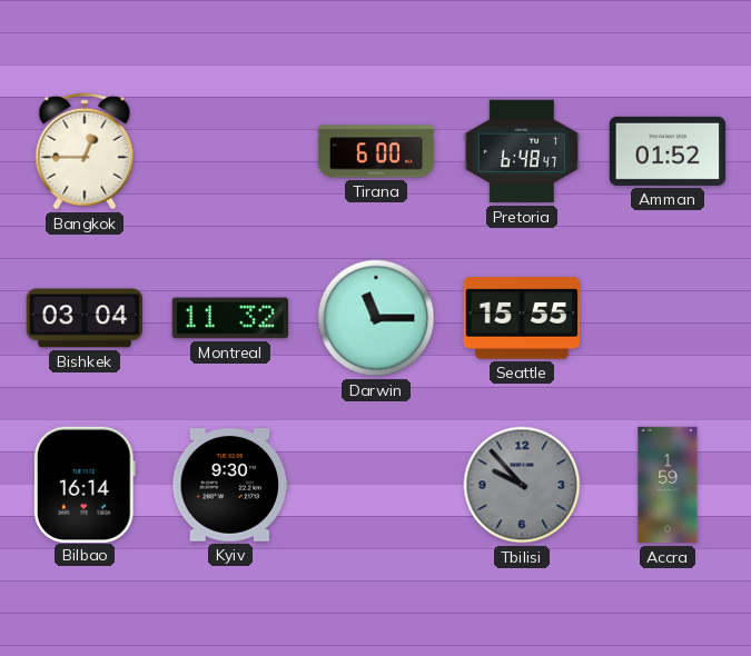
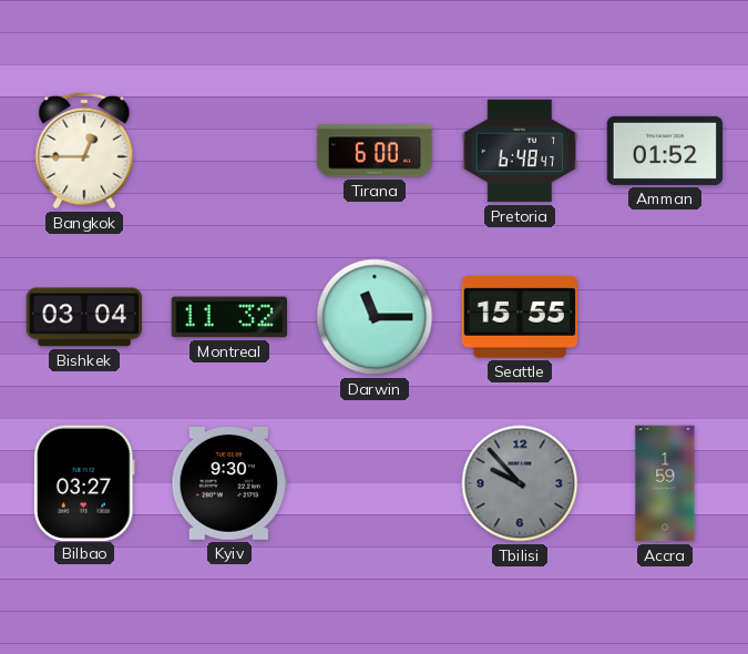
Bilbao: 16:14 -> 03:27
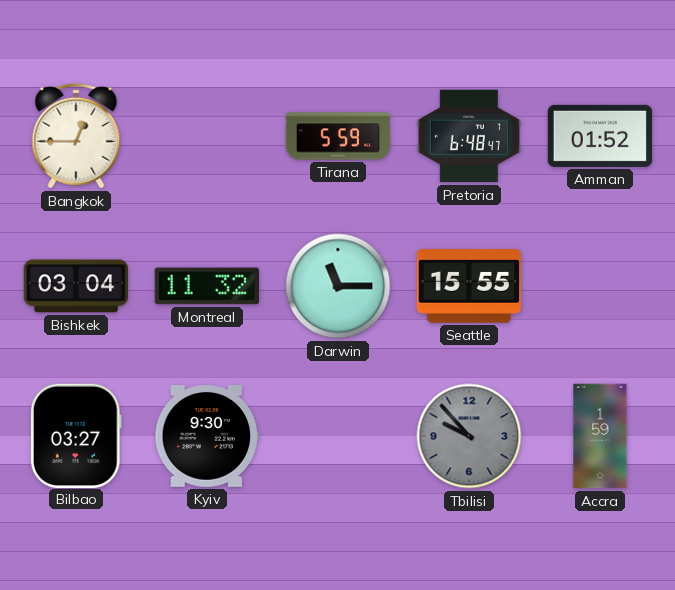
Tirana: 6:00 -> 5:59
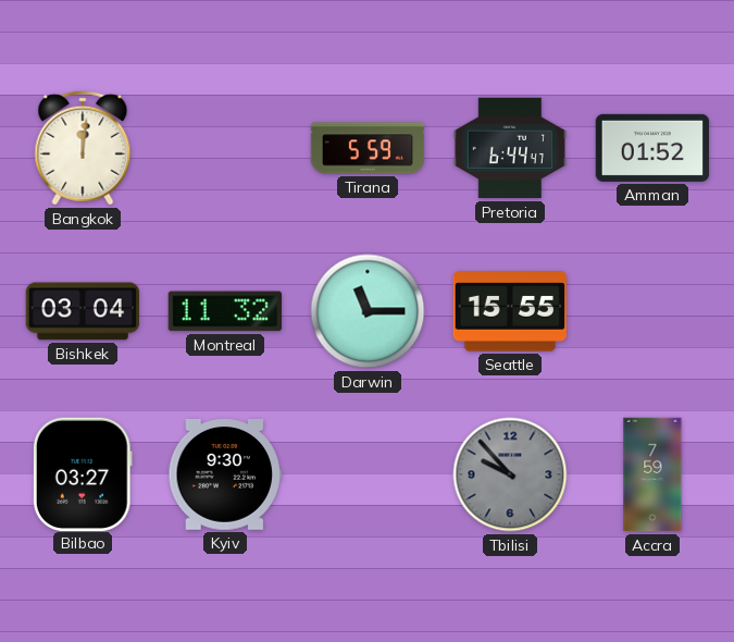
Bangkok: 12:45 -> 12:01
Pretoria: 6:48 -> 6:44
Accra: 1:59 -> 7:59
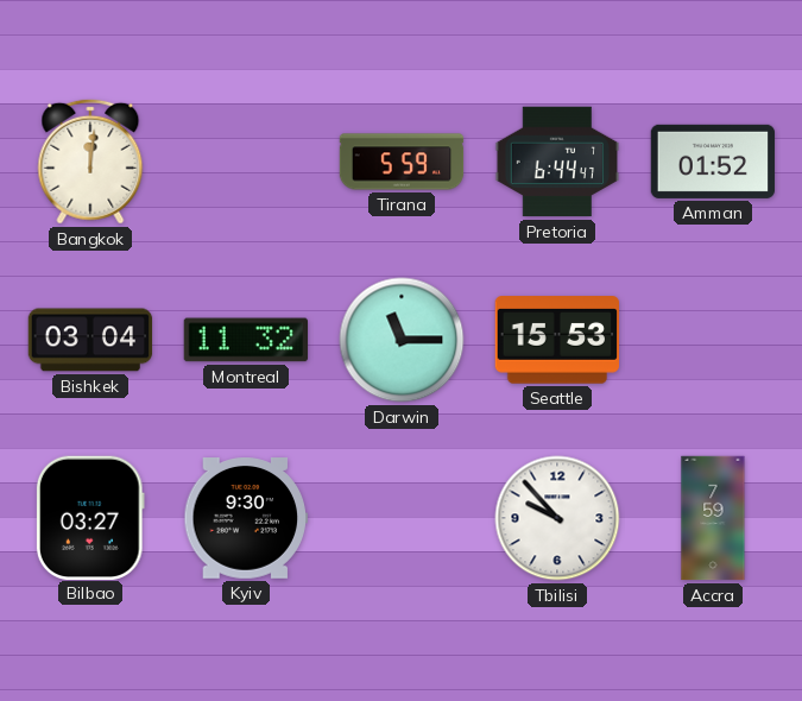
Seattle: 15:55 -> 15:53
Tbilisi dial: grey -> white
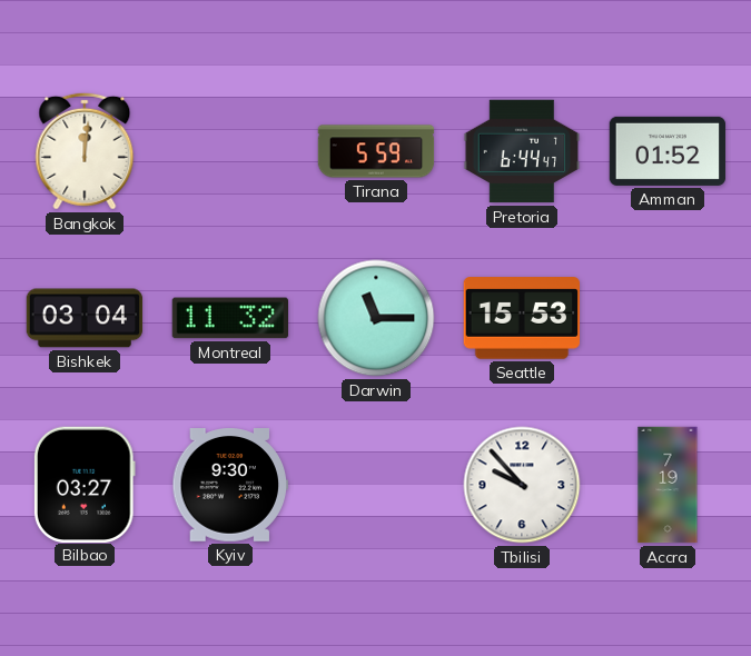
Accra: 7:59 -> 7:19
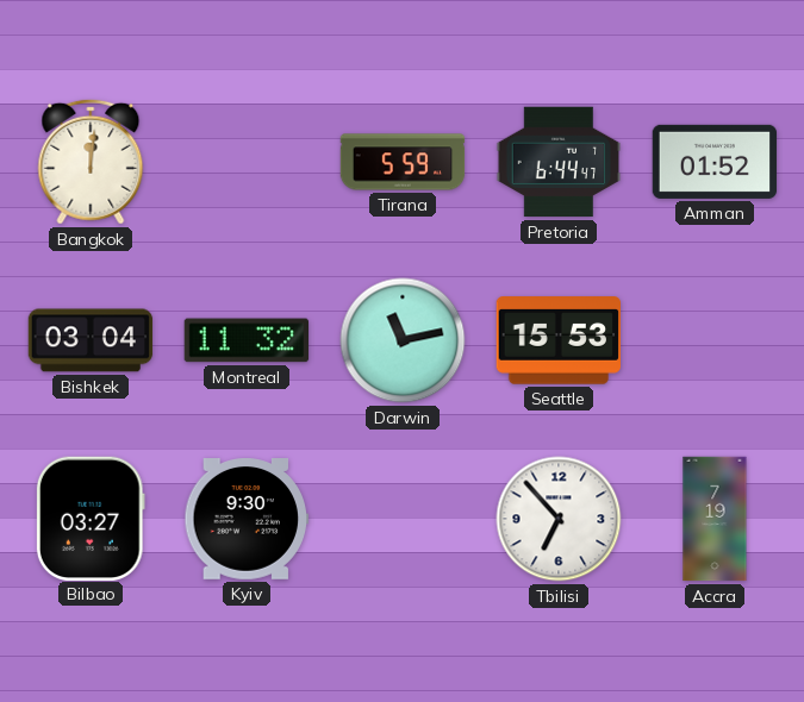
Darwin: 11:15 -> 11:13
Tbilisi: 9:53 -> 6:53
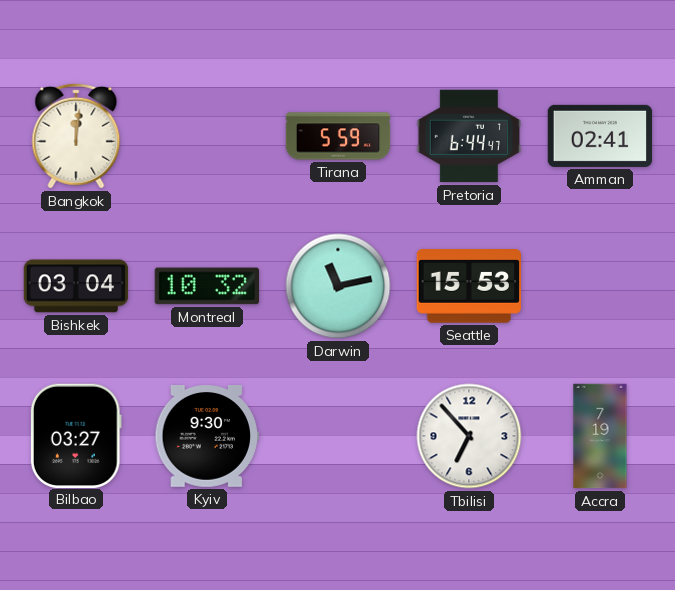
Amman: 01:52 -> 02:41
Montreal: 11:32 -> 10:32
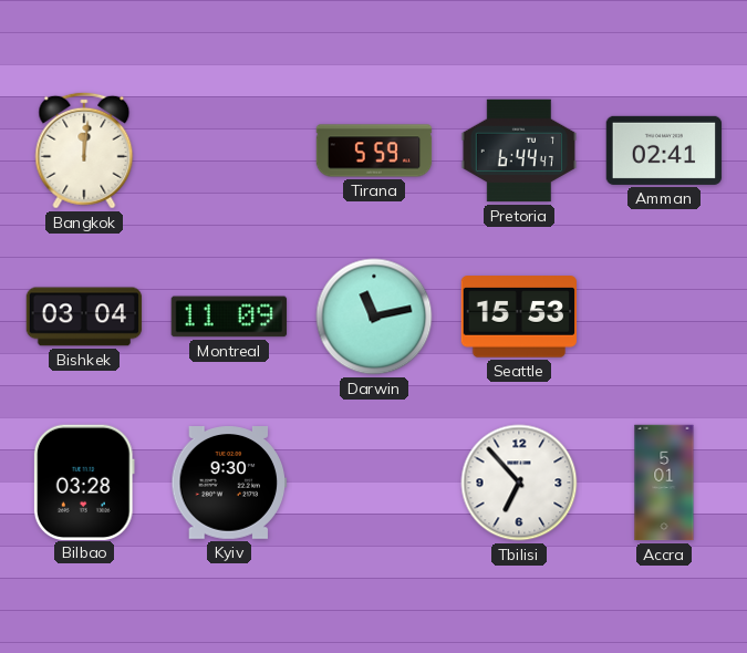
Montreal: 10:32 -> 11:09
Bilbao: 03:27 -> 03:28
Accra: 7:19 -> 5:01
